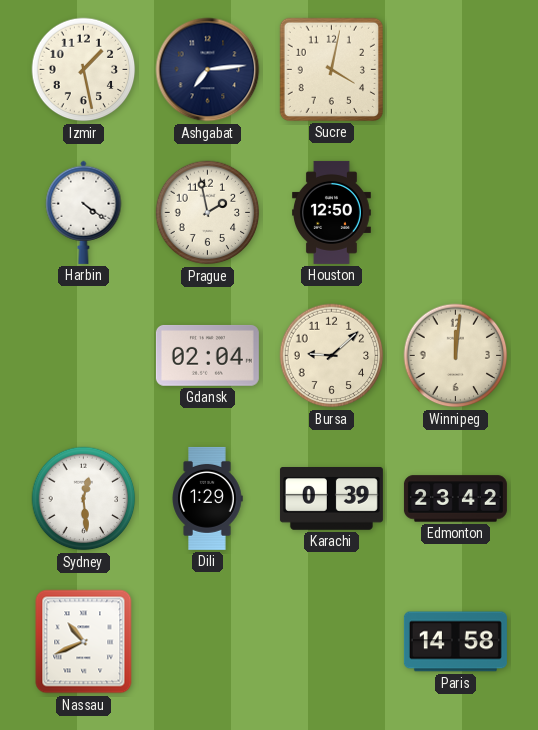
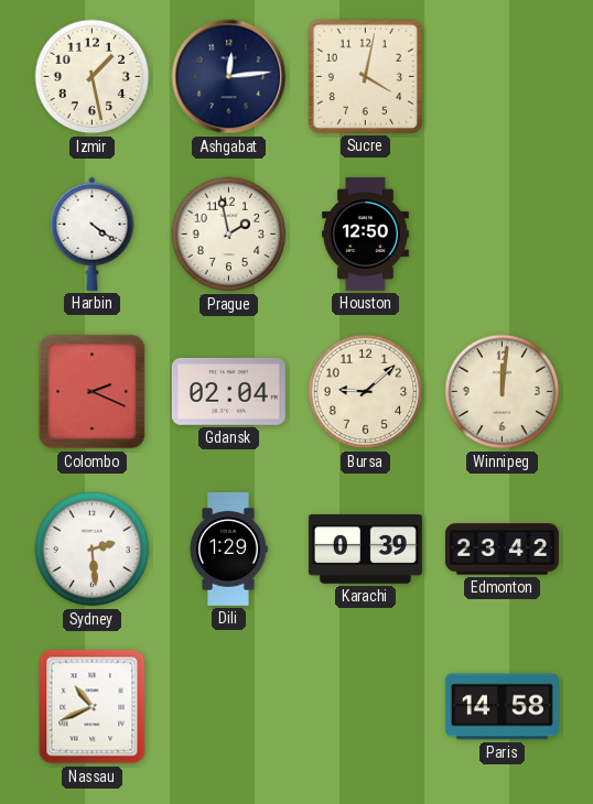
Ashgabat: 7:14 -> 12:14
Colombo: none -> 2:19
Sydney: 12:29 -> 2:29
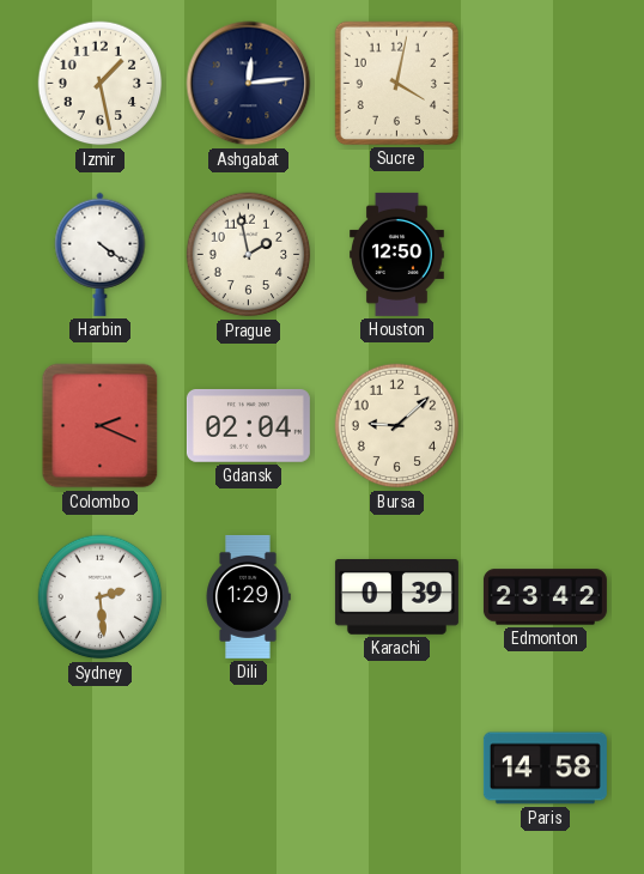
Winnipeg: 12:01 -> none
Nassau: 10:41 -> none
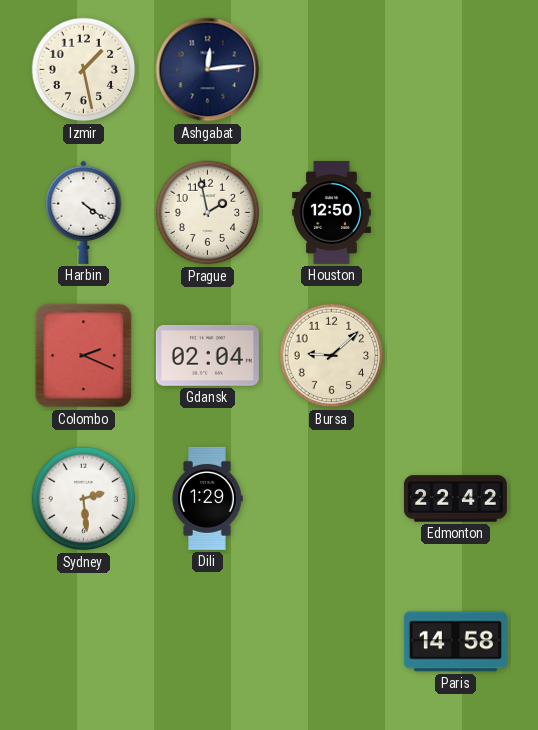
Sucre: 4:02 -> none
Karachi: 0:39 -> none
Edmonton: 23:42 -> 22:42
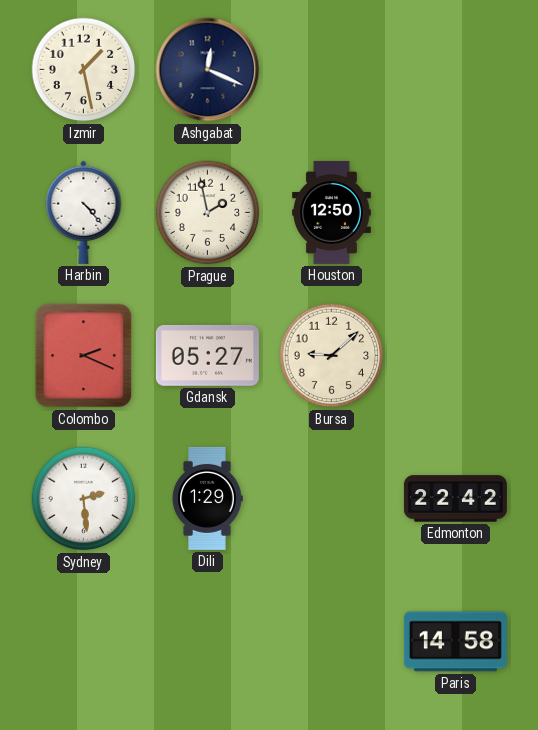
Ashgabat: 12:14 -> 12:19
Harbin: 4:21 -> 4:23
Gdansk: 02:04 -> 05:27
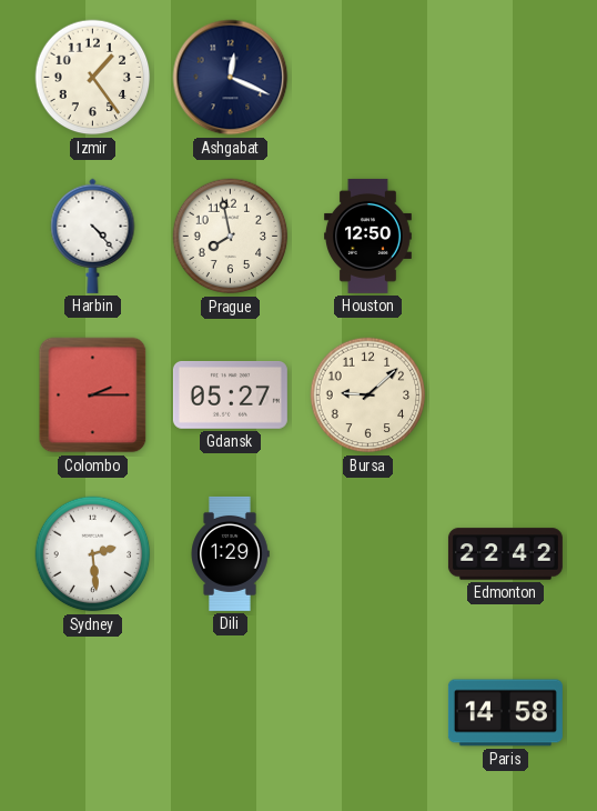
Izmir: 1:28 -> 1:24
Prague: 1:58 -> 7:58
Colombo: 2:19 -> 2:15
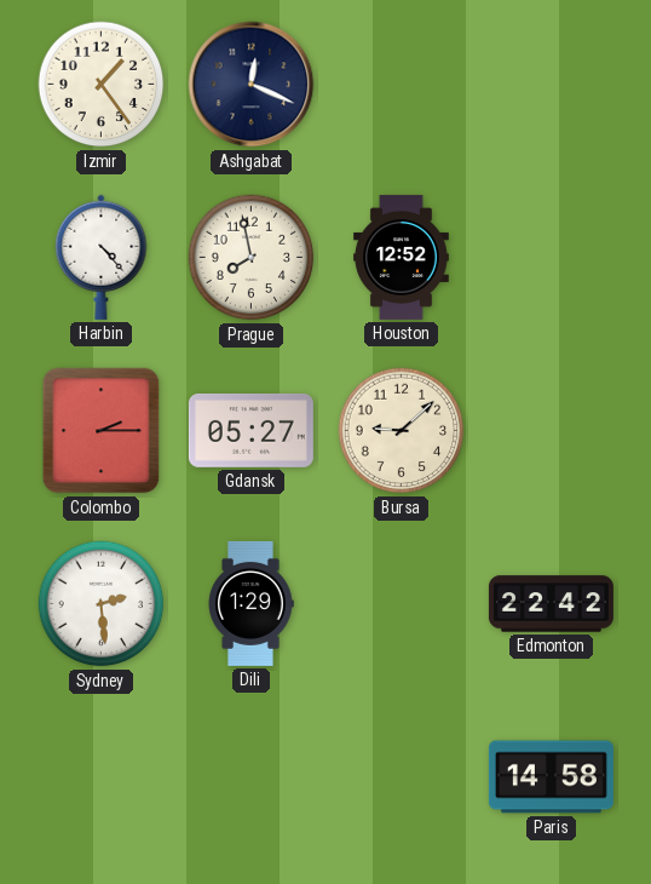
Houston: 12:50 -> 12:52
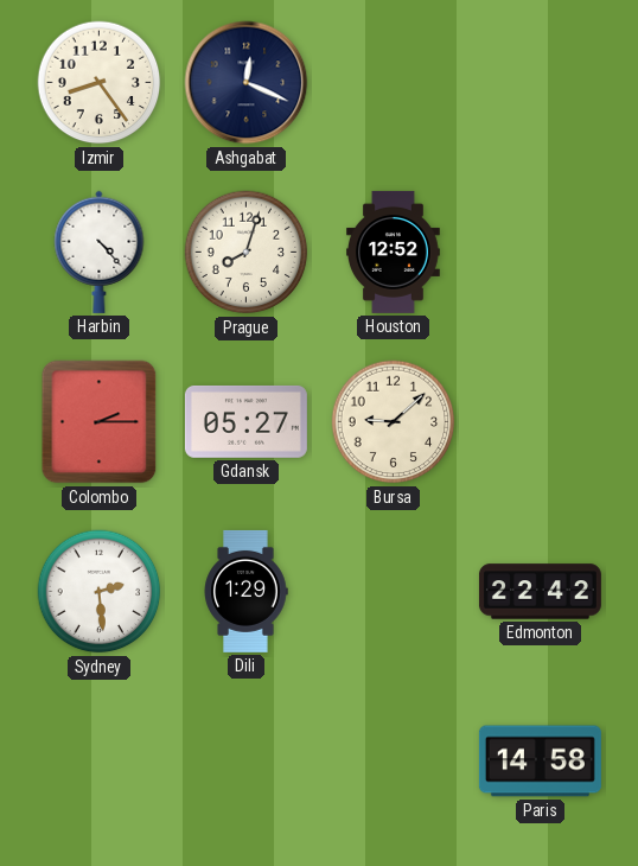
Izmir: 1:24 -> 8:24
Prague: 7:58 -> 8:03
